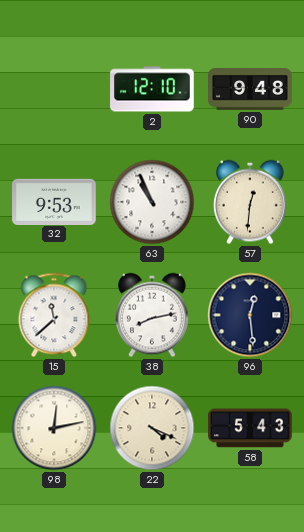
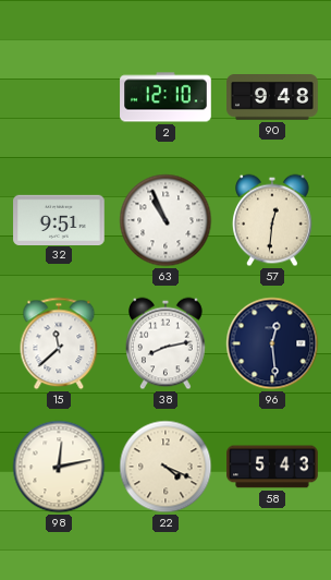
32: 9:53 -> 9:51
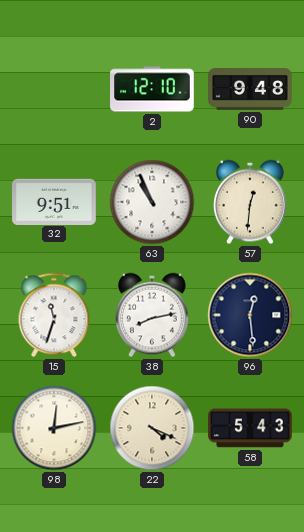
15: 11:38 -> 11:33
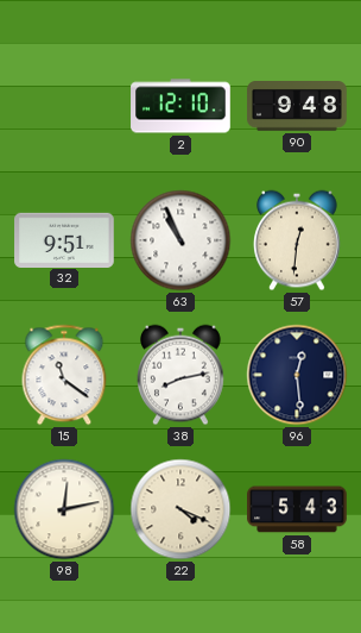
15: 11:33 -> 11:21
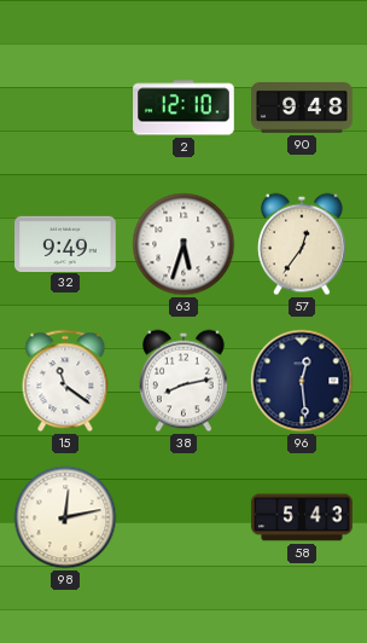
32: 9:51 -> 9:49
63: 10:56 -> 5:33
57: 12:31 -> 12:36
22: 4:19 -> none
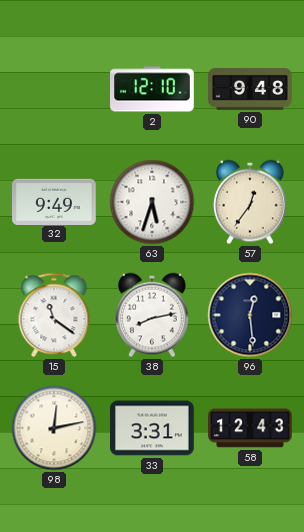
33: none -> 3:31
58: 5:43 -> 12:43
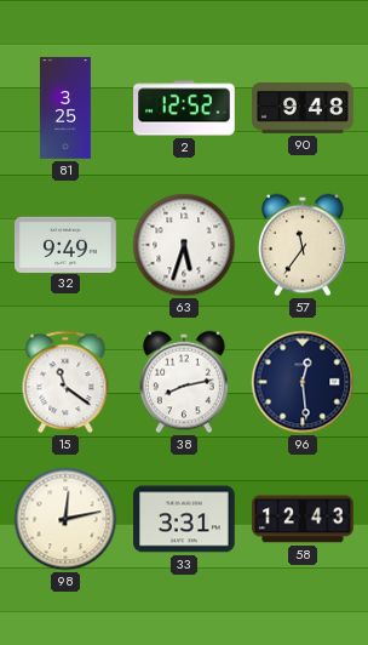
81: none -> 3:25
2: 12:10 -> 12:52
57: 12:36 -> 11:36
